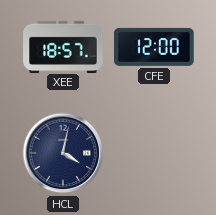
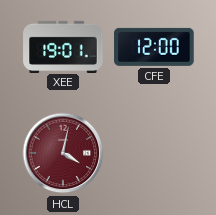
XEE: 18:57 -> 19:01
HCL dial: navy -> burgundy
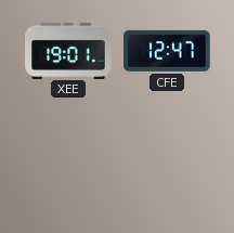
CFE: 12:00 -> 12:47
HCL: 4:02 -> none
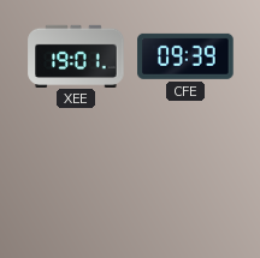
CFE: 12:47 -> 09:39
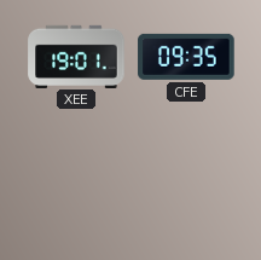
CFE: 09:39 -> 09:35
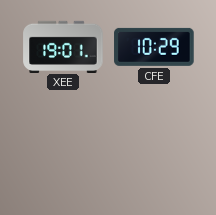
CFE: 09:35 -> 10:29
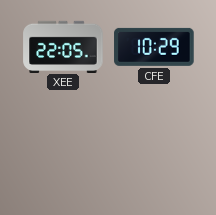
XEE: 19:01 -> 22:05
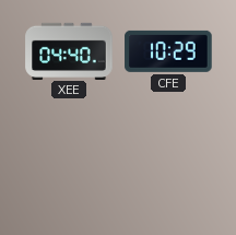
XEE: 22:05 -> 04:40
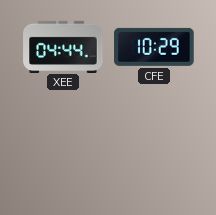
XEE: 04:40 -> 04:44
